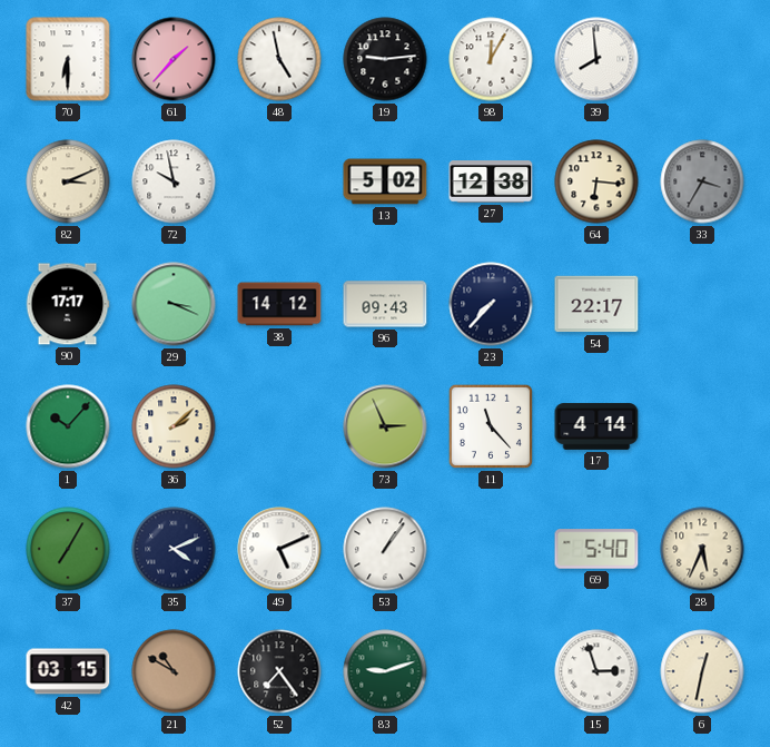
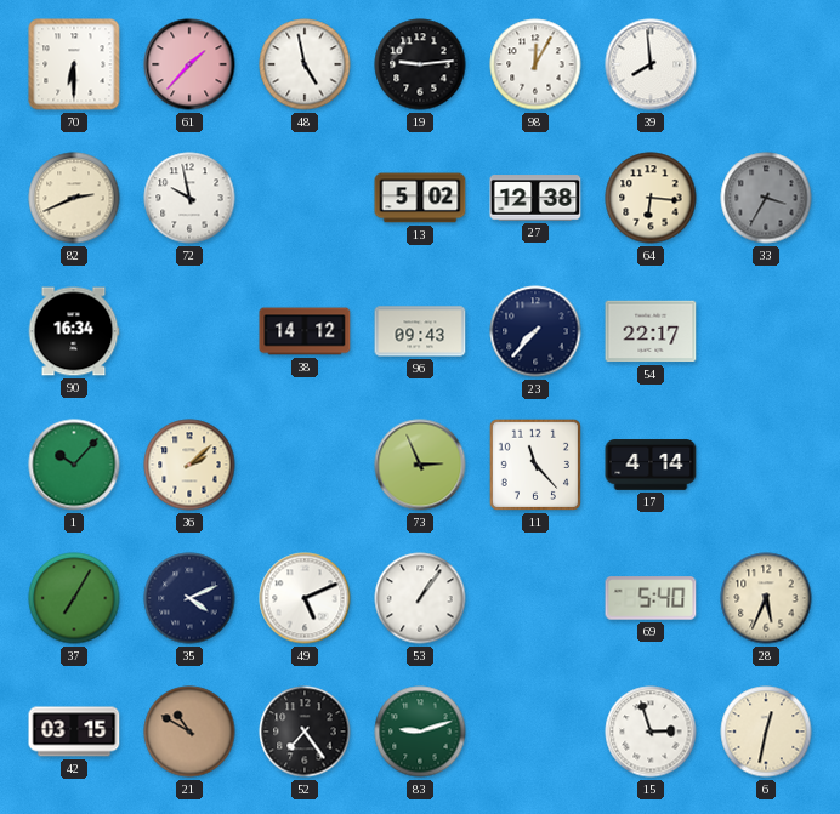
82: 3:11 -> 2:41
90: 17:17 -> 16:34
29: 3:19 -> none
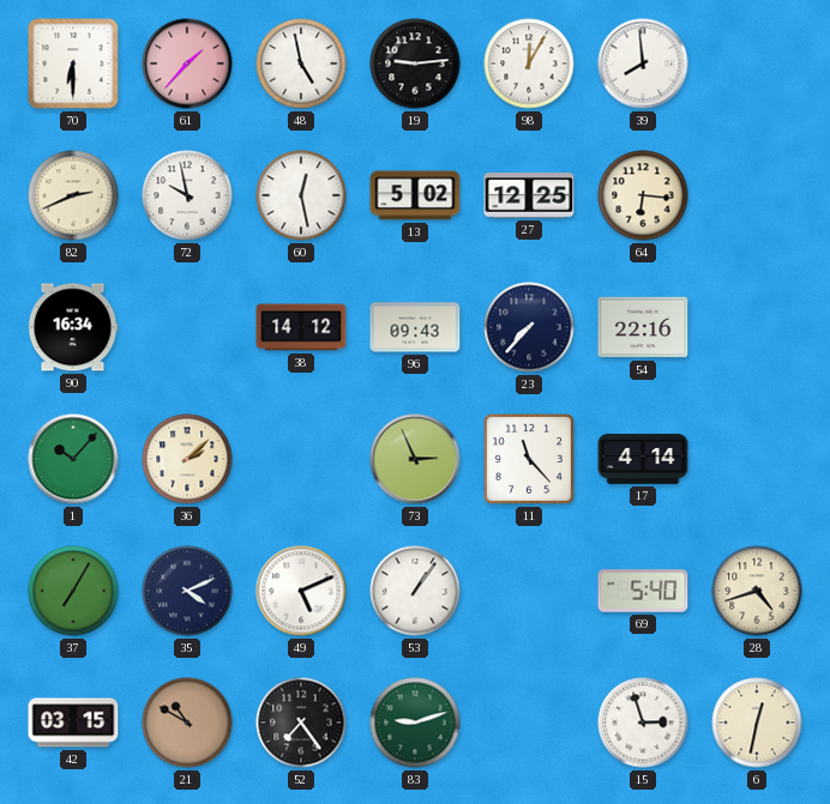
60: none -> 12:28
27: 12:38 -> 12:25
33: 3:35 -> none
54: 22:17 -> 22:16
28: 5:34 -> 4:42
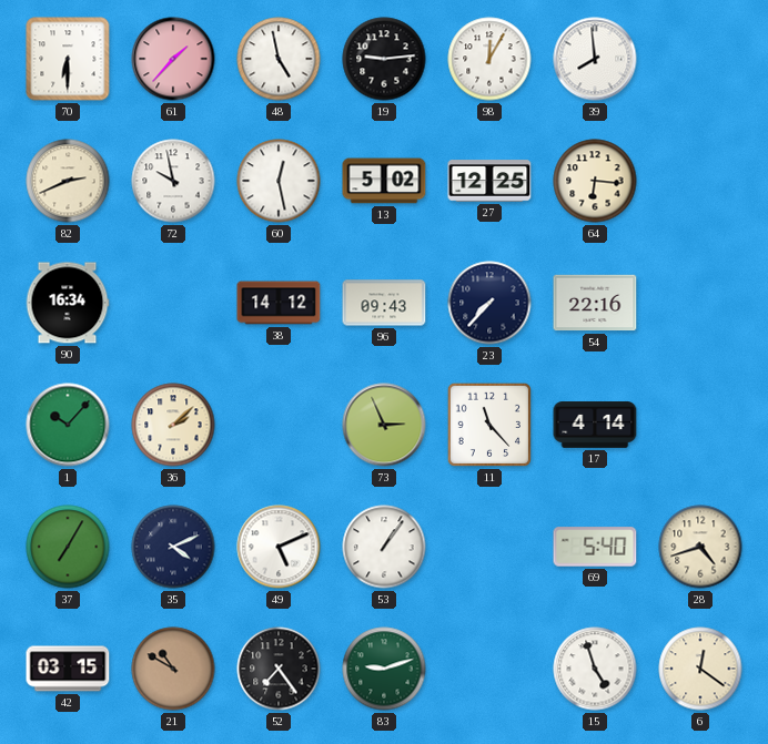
15: 2:57 -> 4:57
6: 12:32 -> 12:21
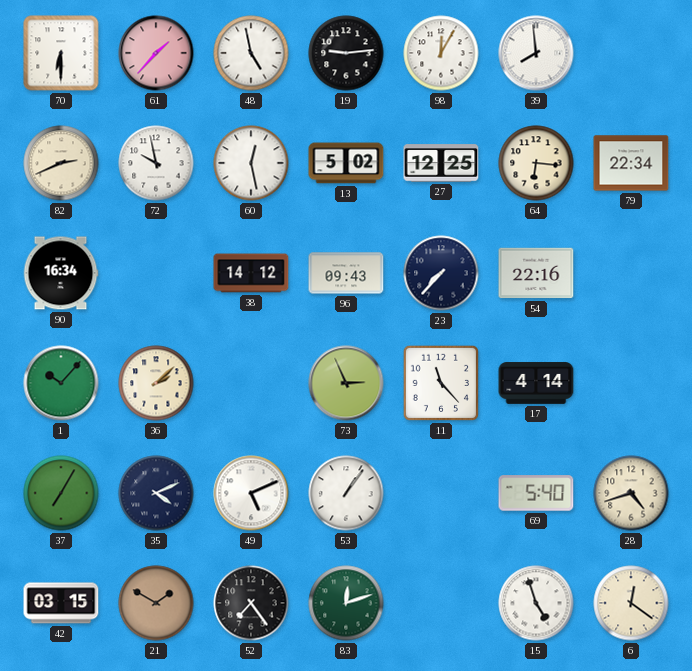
79: none -> 22:34
21: 10:50 -> 1:50
83: 9:12 -> 12:12
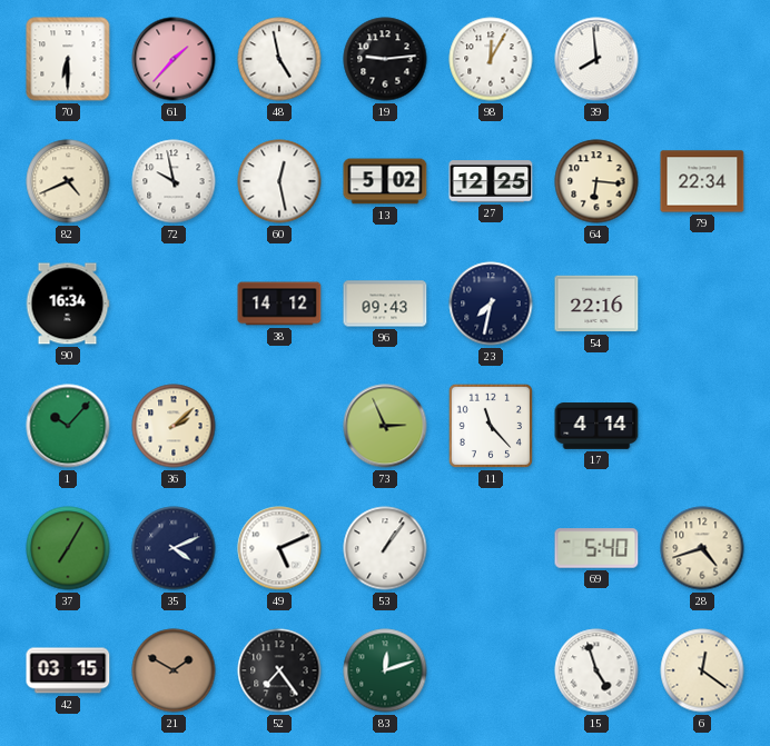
82: 2:41 -> 4:41
23: 7:37 -> 7:32
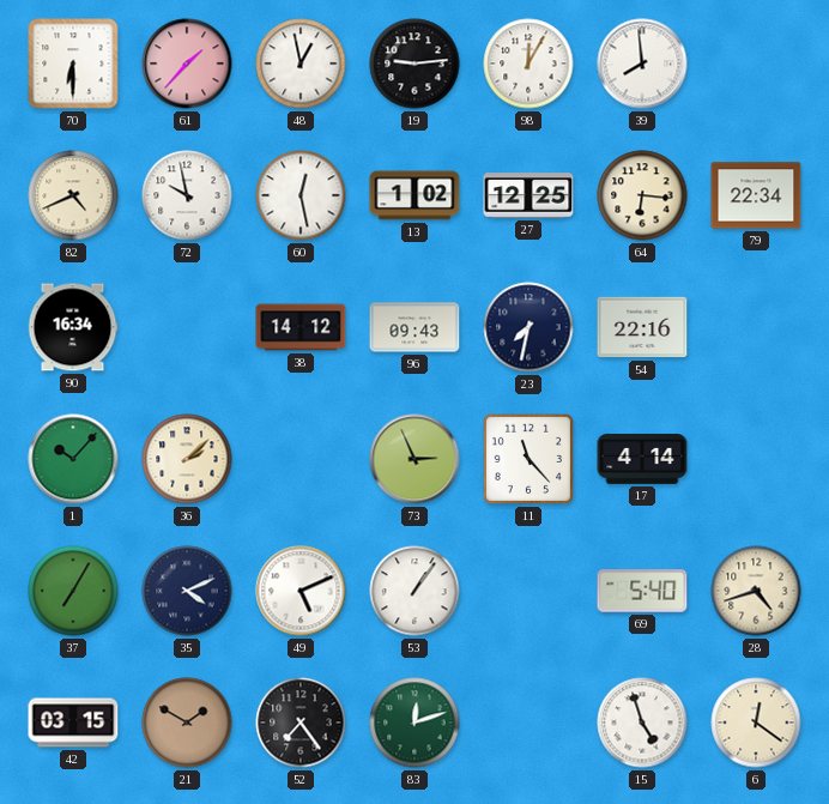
48: 4:58 -> 12:58
13: 5:02 -> 1:02
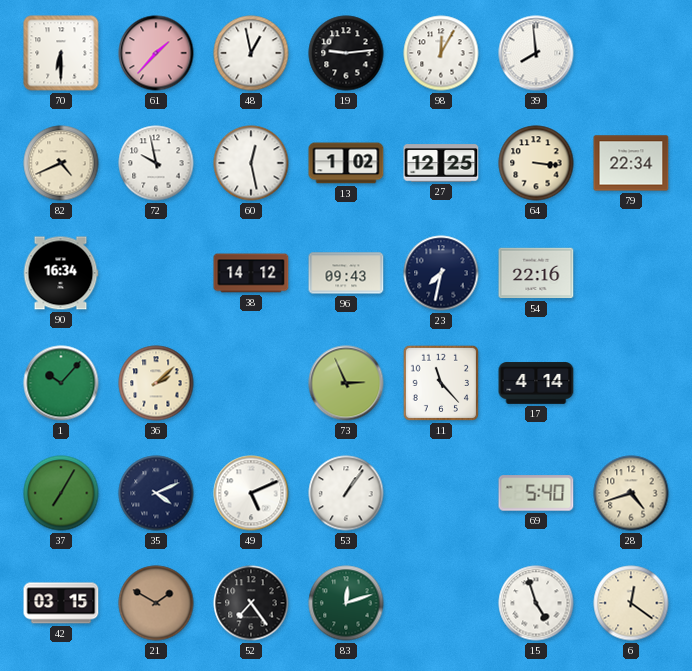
64: 6:16 -> 3:16
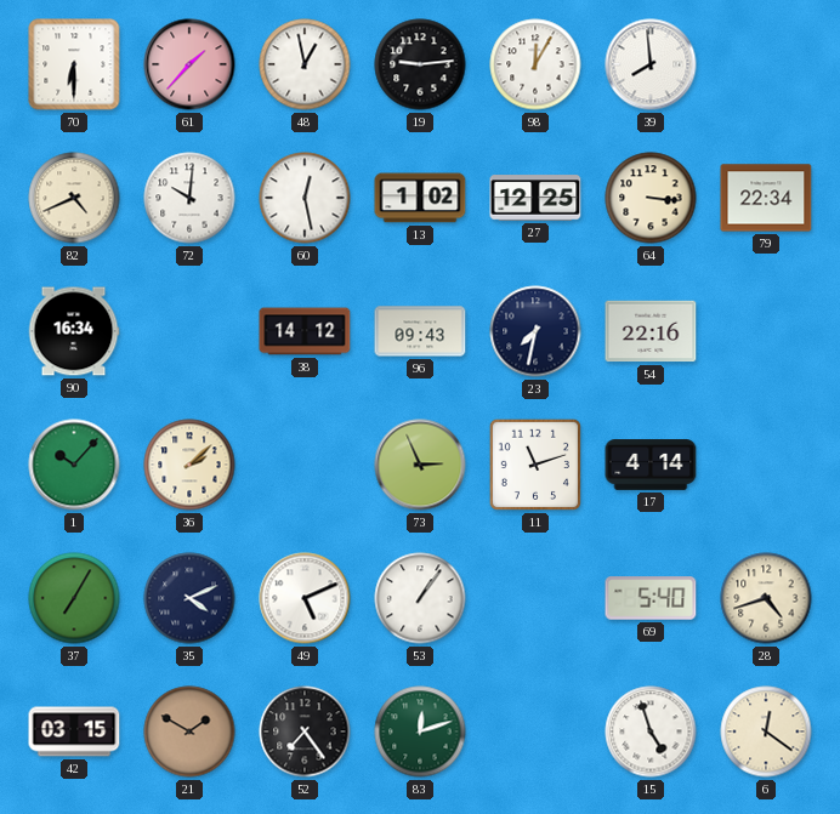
72: 9:58 -> 10:01
11: 11:23 -> 11:12
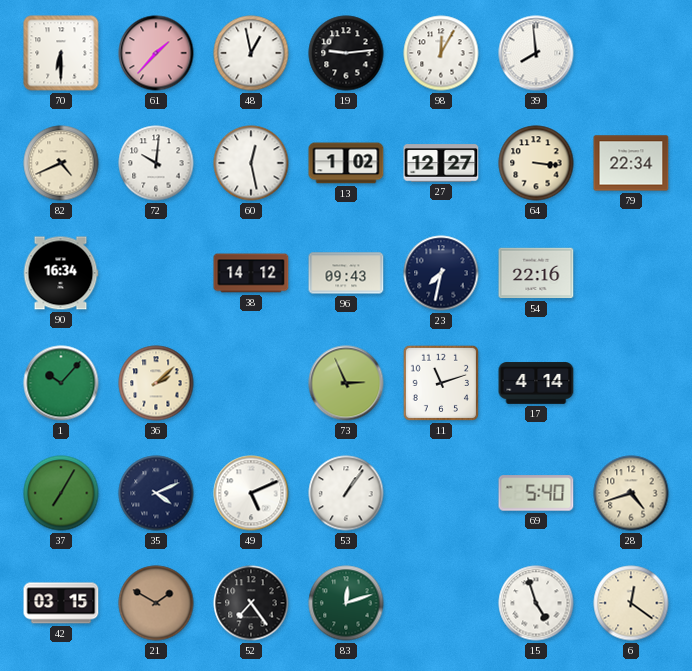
27: 12:25 -> 12:27
